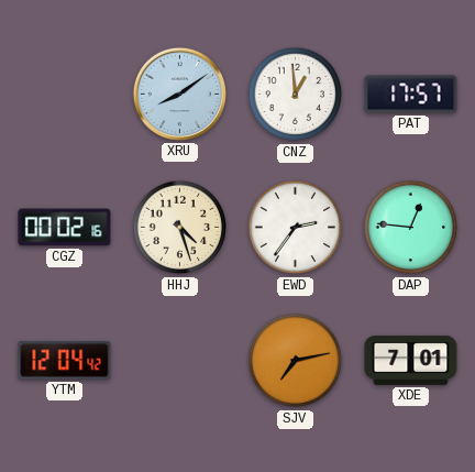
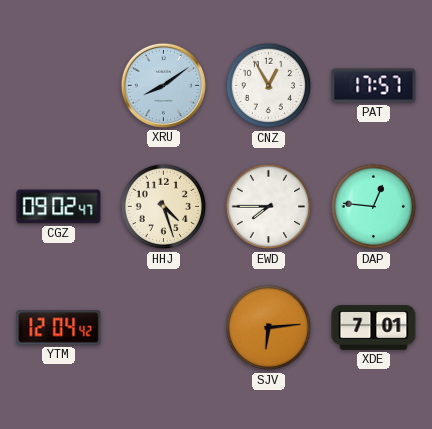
CNZ: 12:59 -> 12:55
CGZ: 00:02 -> 09:02
EWD: 2:36 -> 7:45
SJV: 7:13 -> 6:14
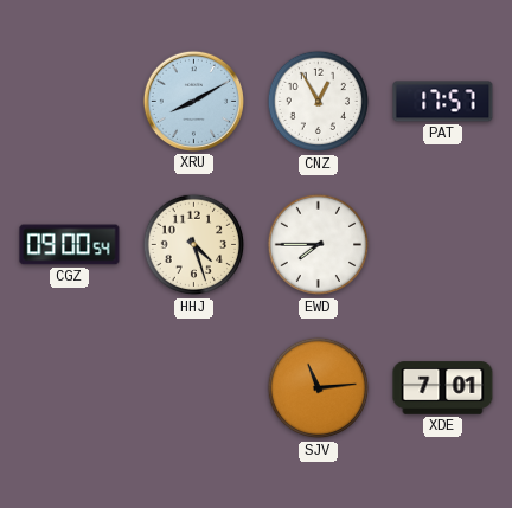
XRU: 8:09 -> 8:10
CGZ: 09:02 -> 09:00
DAP: 12:46 -> none
YTM: 12:04 -> none
SJV: 6:14 -> 11:14
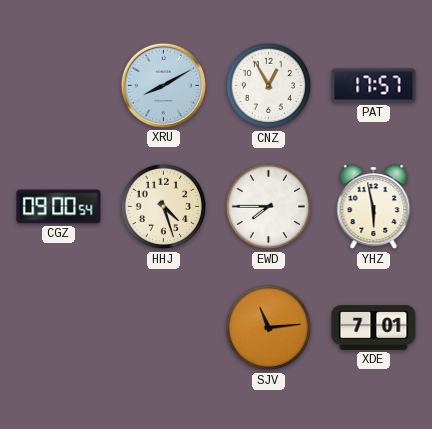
YHZ: none -> 5:58
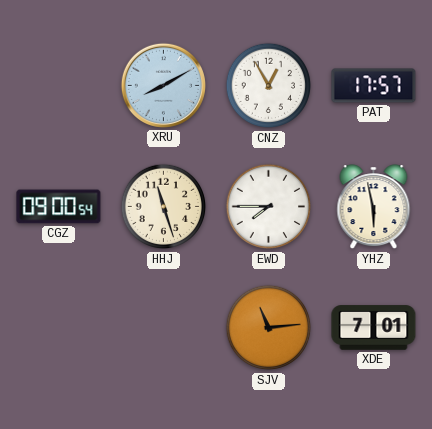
HHJ: 4:27 -> 11:27
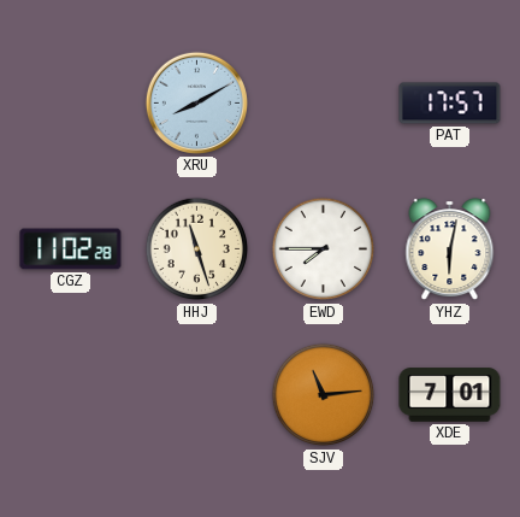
CNZ: 12:55 -> none
CGZ: 09:00 -> 11:02
YHZ: 5:58 -> 6:02
